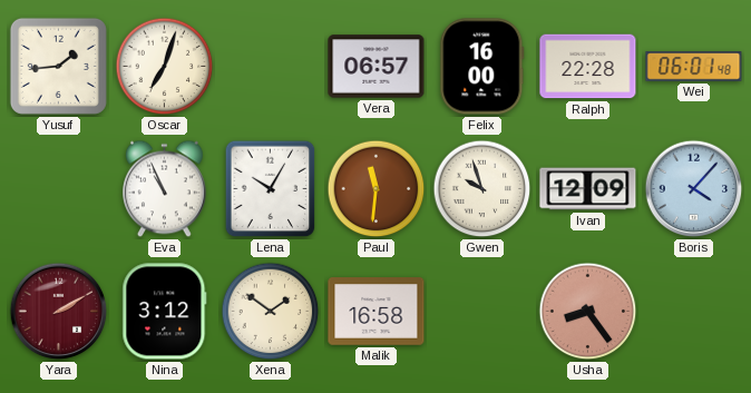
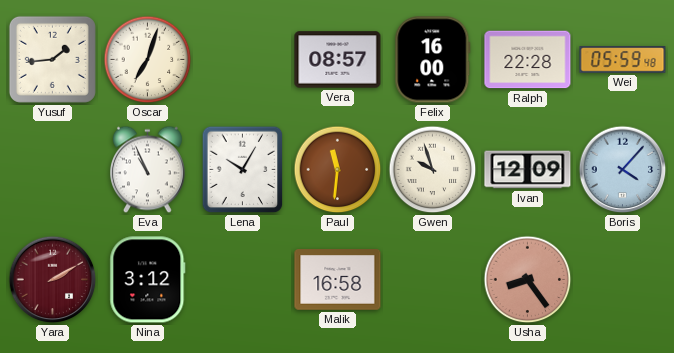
Vera: 06:57 -> 08:57
Wei: 06:01 -> 05:59
Xena: 1:51 -> none
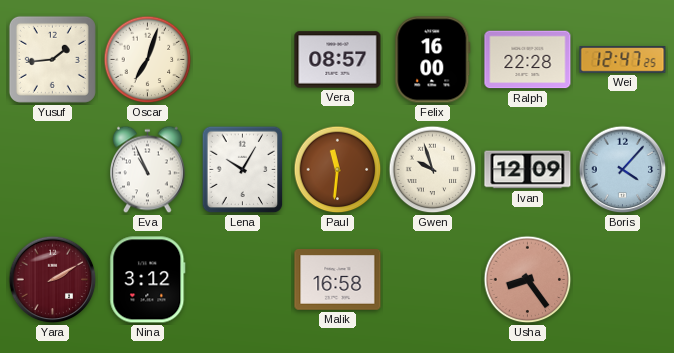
Wei: 05:59 -> 12:47
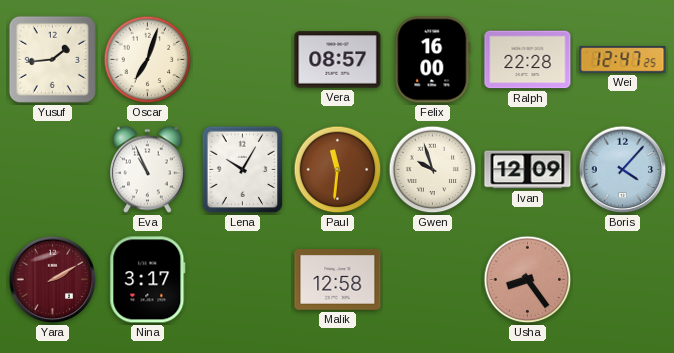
Nina: 3:12 -> 3:17
Malik: 16:58 -> 12:58
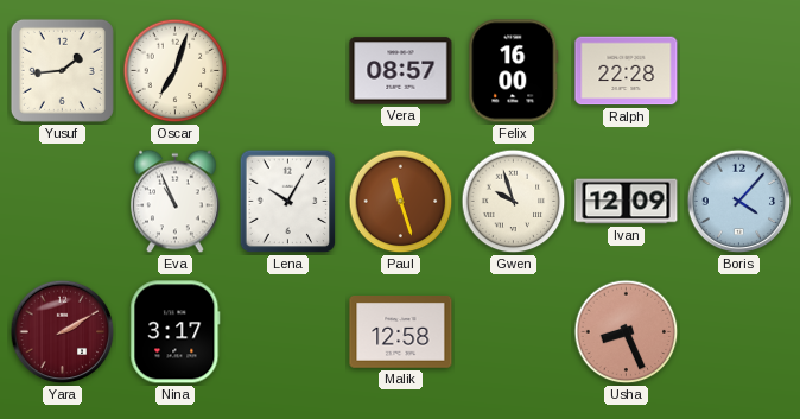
Wei: 12:47 -> none
Paul: 11:31 -> 11:27
Usha: 8:24 -> 8:26
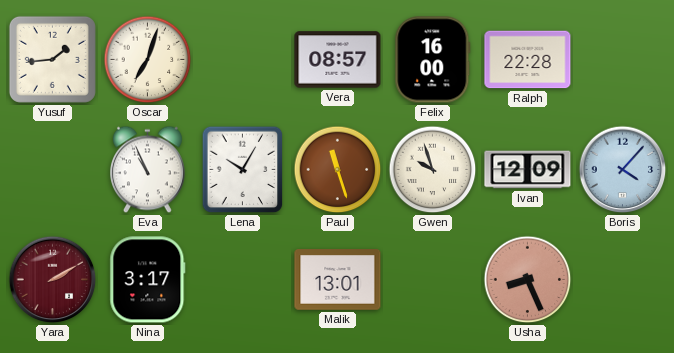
Malik: 12:58 -> 13:01
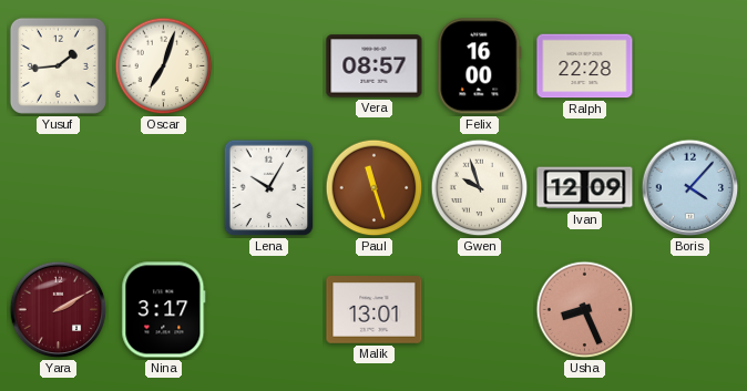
Eva: 10:56 -> none
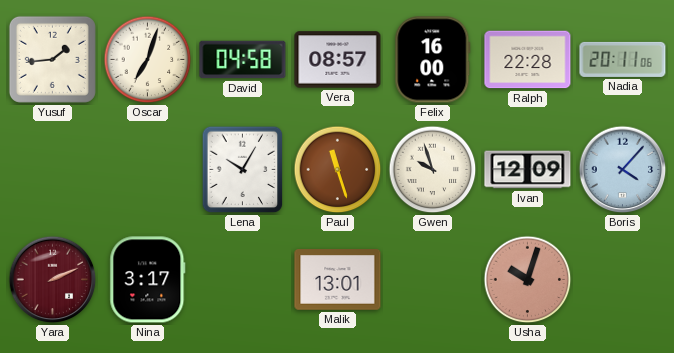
David: none -> 04:58
Nadia: none -> 20:11
Yara: 2:10 -> 2:11
Usha: 8:26 -> 10:03
